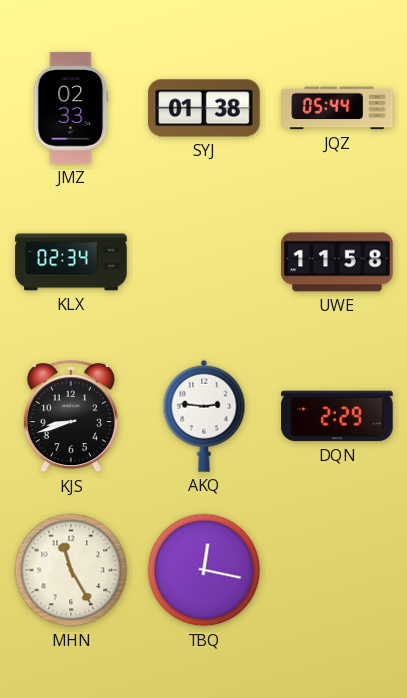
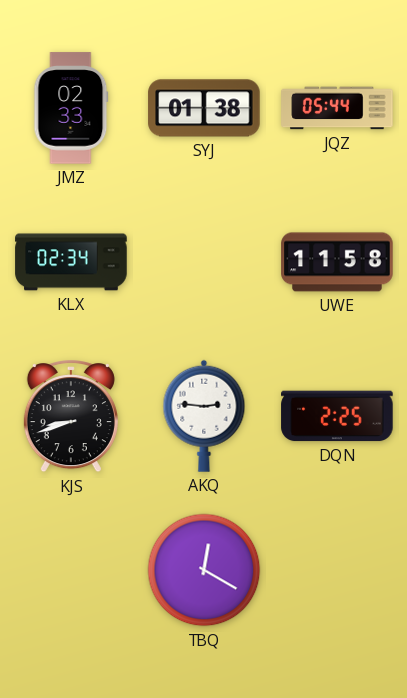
DQN: 2:29 -> 2:25
MHN: 11:25 -> none
TBQ: 12:17 -> 12:20
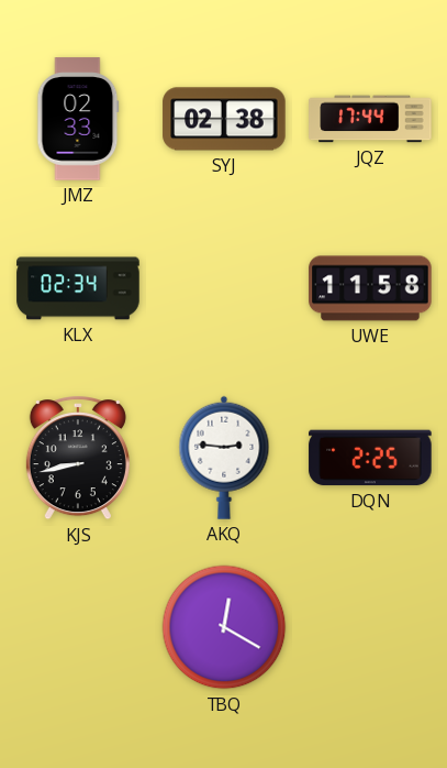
SYJ: 01:38 -> 02:38
JQZ: 05:44 -> 17:44
KJS: 8:42 -> 8:43
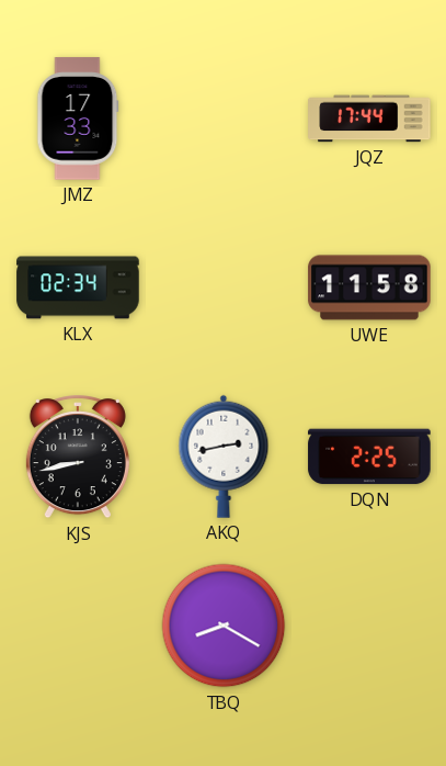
JMZ: 02:33 -> 17:33
SYJ: 02:38 -> none
AKQ: 2:46 -> 2:43
TBQ: 12:20 -> 8:20
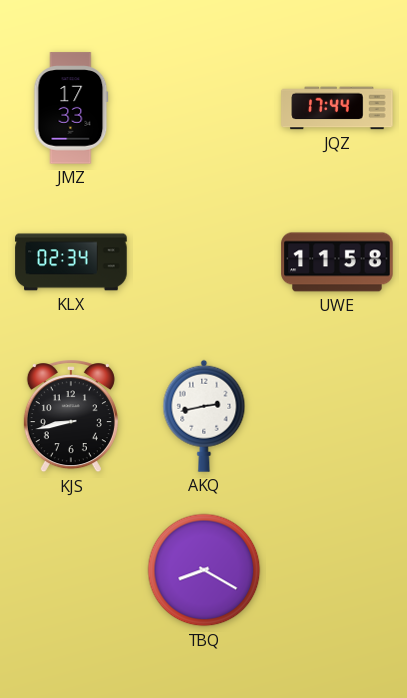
DQN: 2:25 -> none
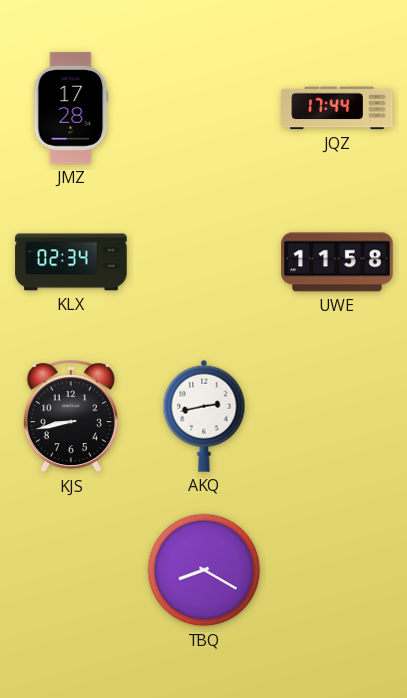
JMZ: 17:33 -> 17:28
